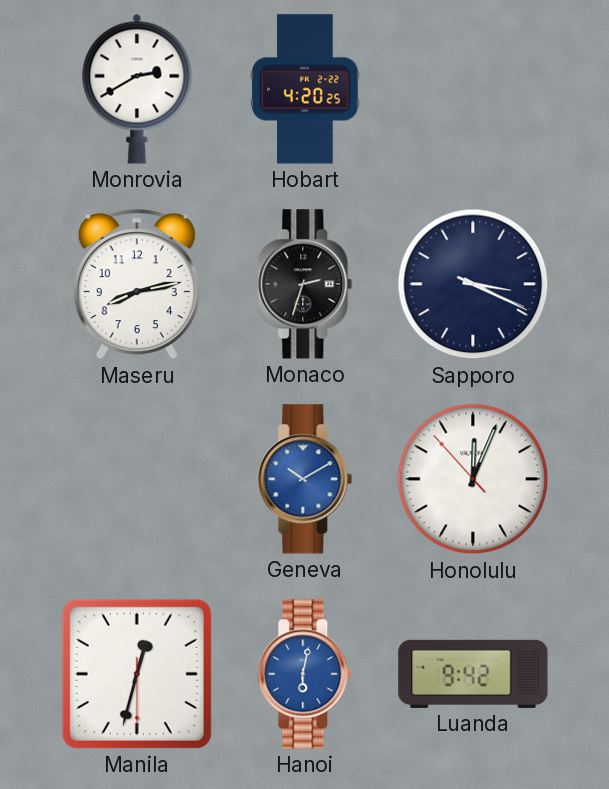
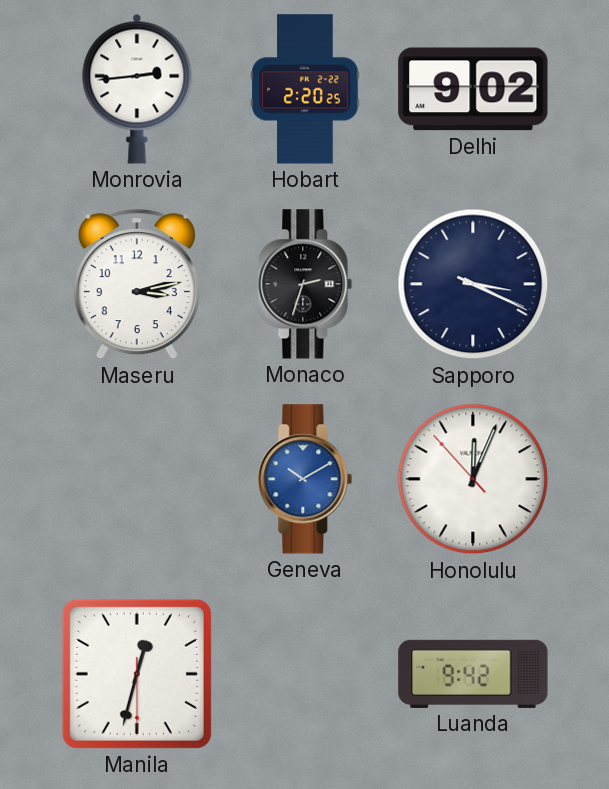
Monrovia: 2:40 -> 2:44
Hobart: 4:20 -> 2:20
Delhi: none -> 9:02
Maseru: 8:13 -> 3:13
Hanoi: 6:02 -> none
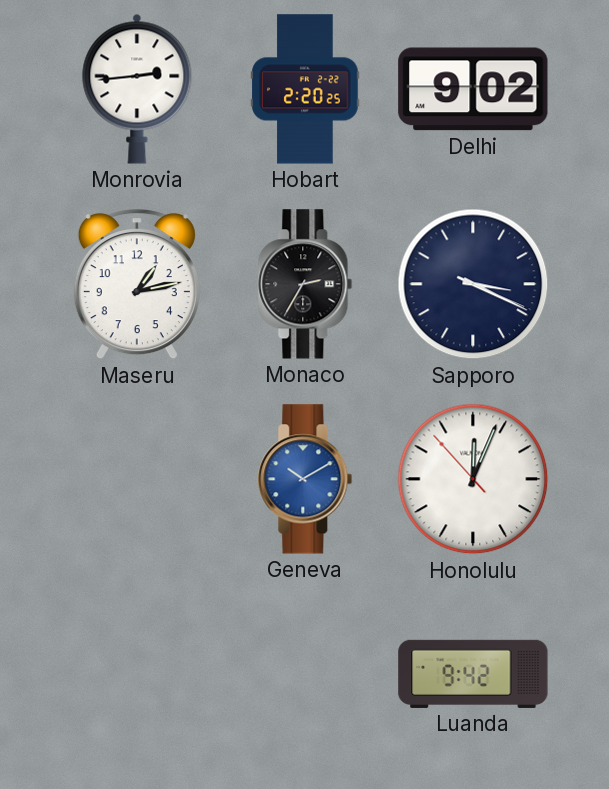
Maseru: 3:13 -> 1:13
Monaco: 2:33 -> 2:35
Manila: 12:32 -> none
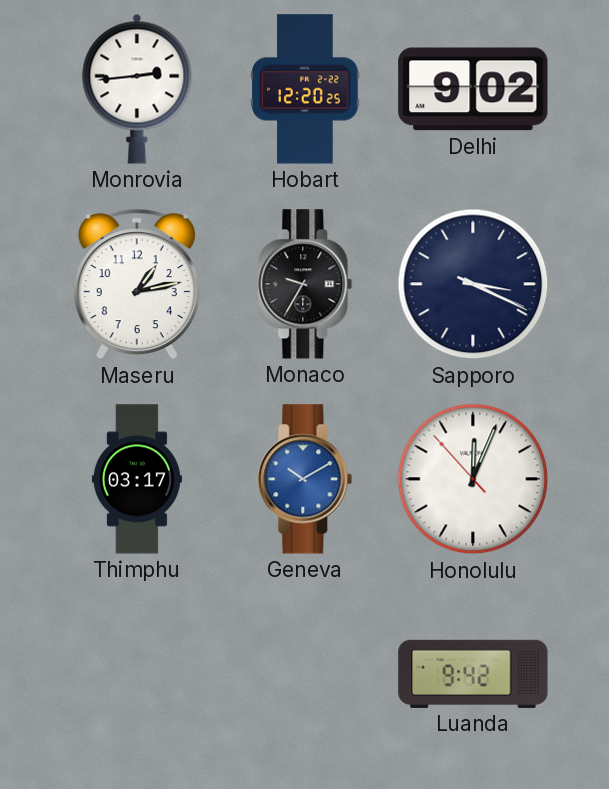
Hobart: 2:20 -> 12:20
Monaco: 2:35 -> 9:35
Thimphu: none -> 03:17
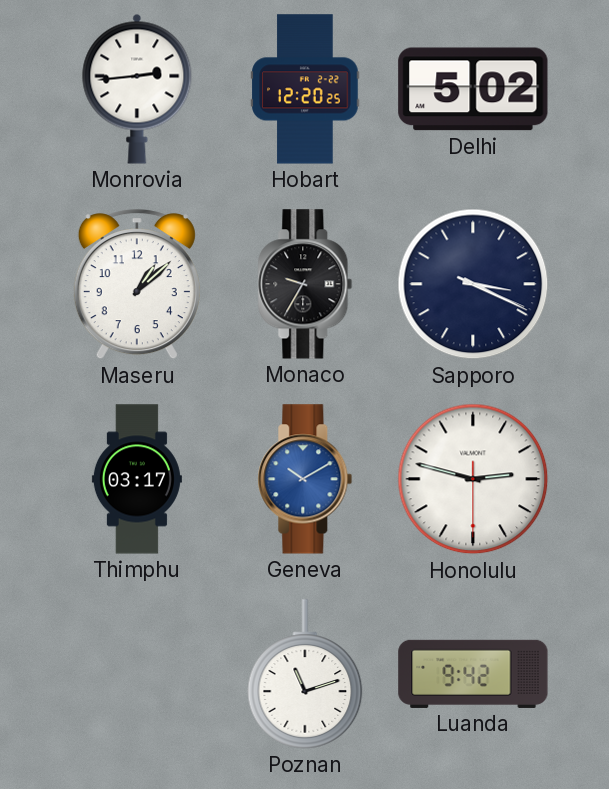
Delhi: 9:02 -> 5:02
Maseru: 1:13 -> 1:08
Honolulu: 12:03 -> 2:47
Poznan: none -> 11:12
